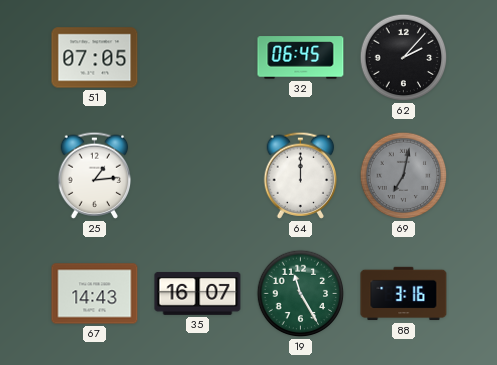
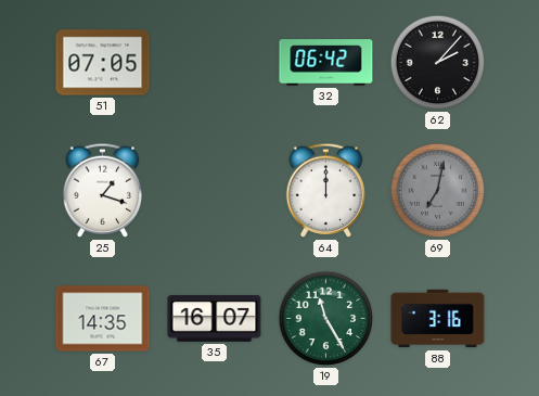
32: 06:45 -> 06:42
25: 1:14 -> 1:18
67: 14:43 -> 14:35
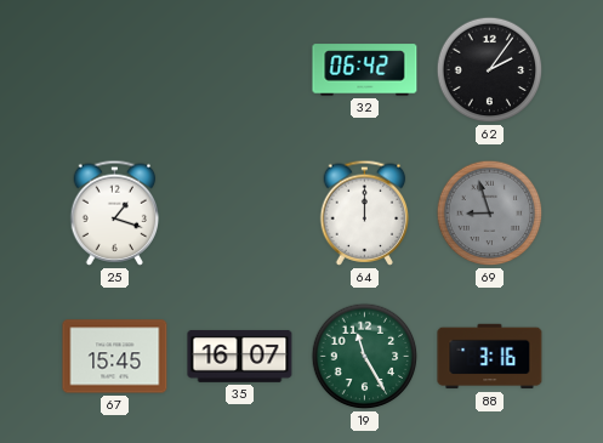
51: 07:05 -> none
62: 2:07 -> 2:06
69: 7:02 -> 8:57
67: 14:35 -> 15:45
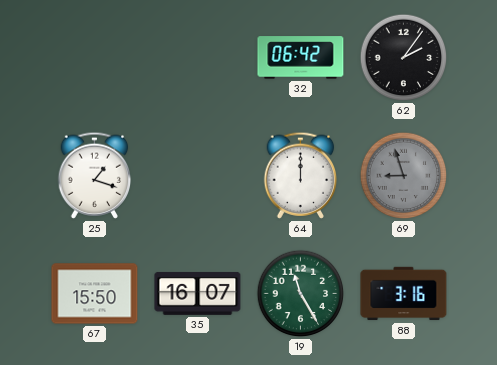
67: 15:45 -> 15:50
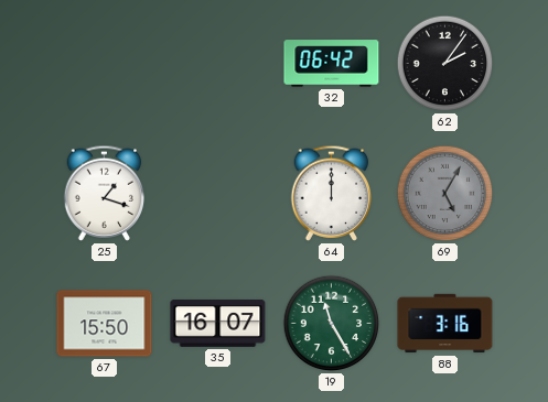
69: 8:57 -> 5:05
